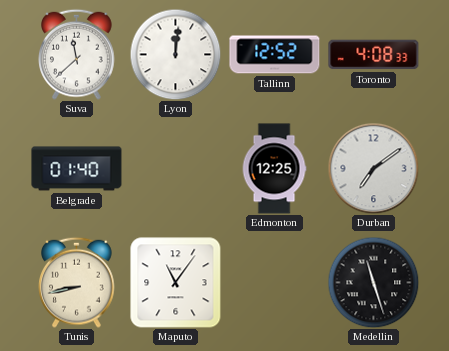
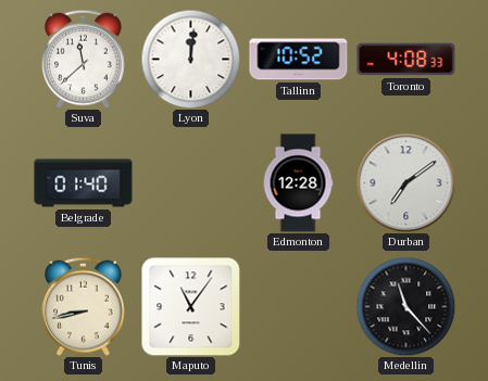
Tallinn: 12:52 -> 10:52
Edmonton: 12:25 -> 12:28
Medellin: 11:27 -> 11:23
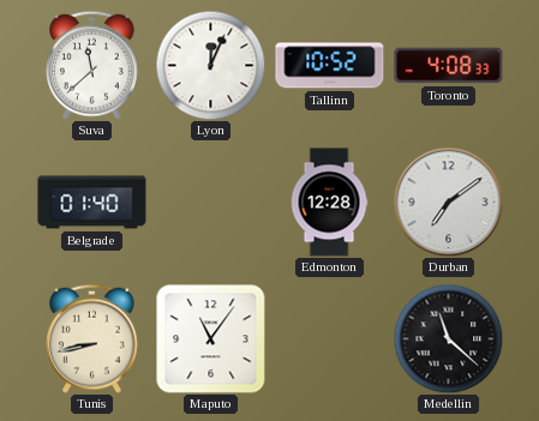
Lyon: 12:01 -> 12:04
Medellin: 11:23 -> 11:22
